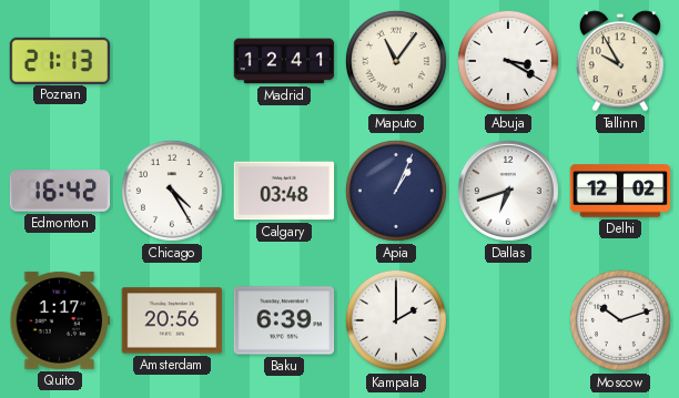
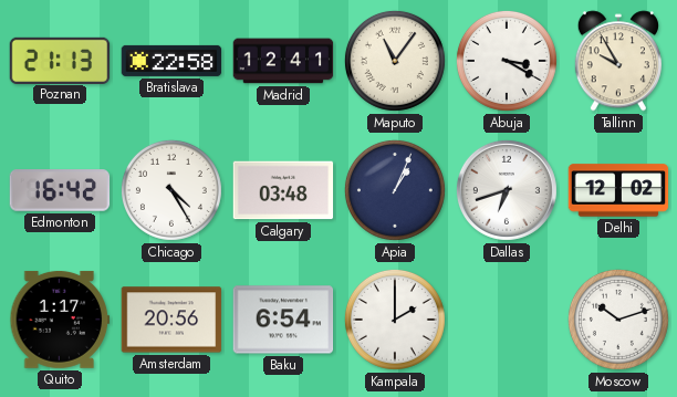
Bratislava: none -> 22:58
Baku: 6:39 -> 6:54
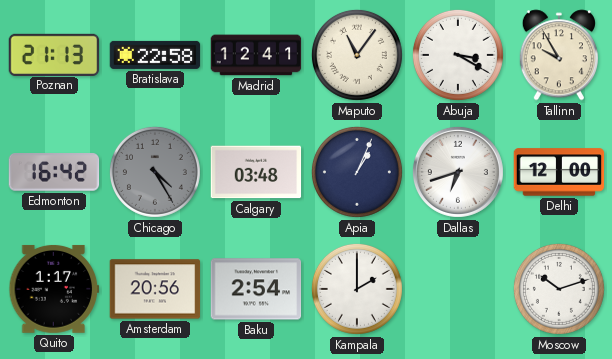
Chicago dial: white -> grey
Delhi: 12:02 -> 12:00
Baku: 6:54 -> 2:54
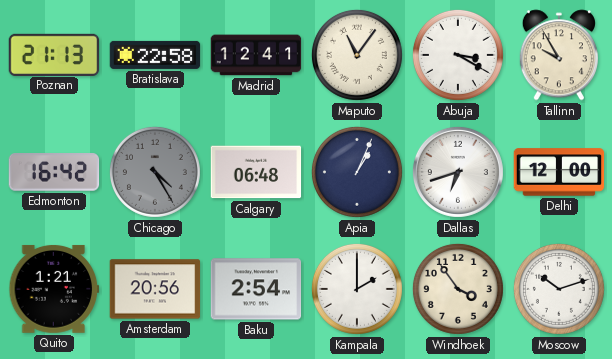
Calgary: 03:48 -> 06:48
Quito: 1:17 -> 1:21
Windhoek: none -> 3:54
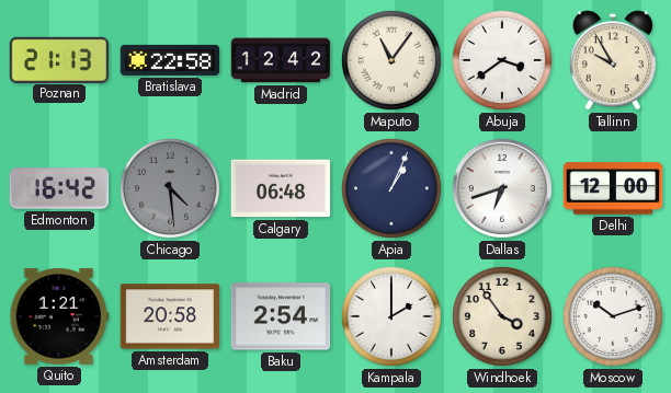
Madrid: 12:41 -> 12:42
Abuja: 3:20 -> 3:39
Chicago: 4:25 -> 4:29
Amsterdam: 20:56 -> 20:58
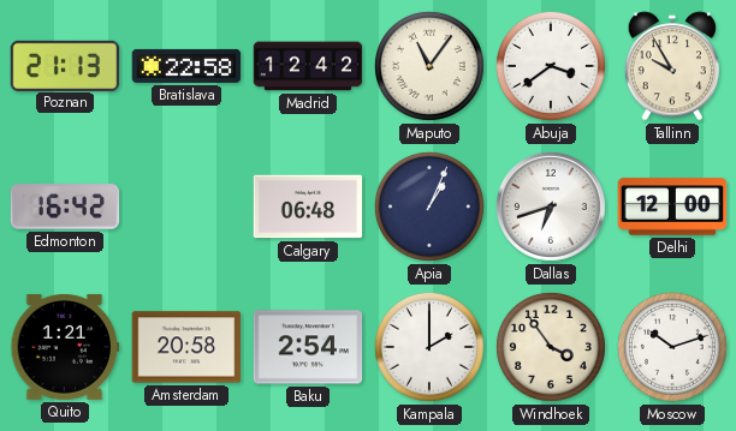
Chicago: 4:29 -> none
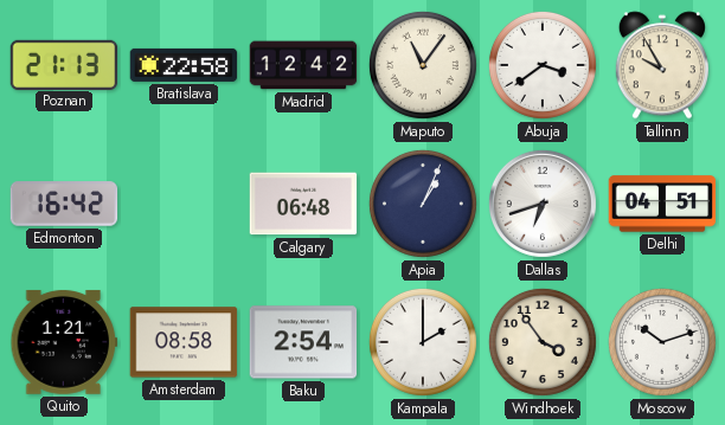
Delhi: 12:00 -> 04:51
Amsterdam: 20:58 -> 08:58
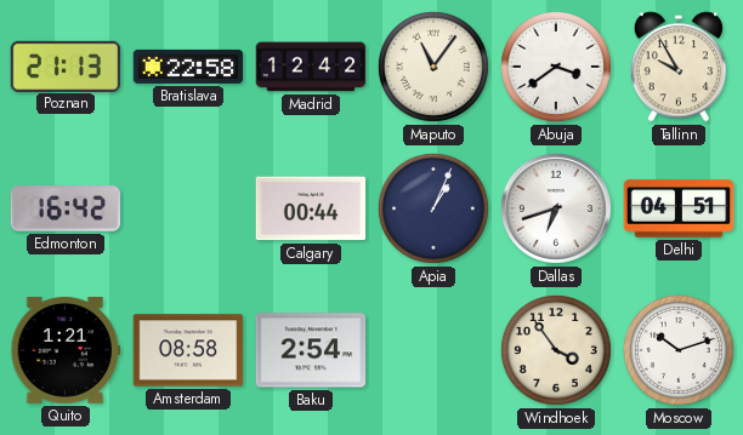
Calgary: 06:48 -> 00:44
Kampala: 2:00 -> none
